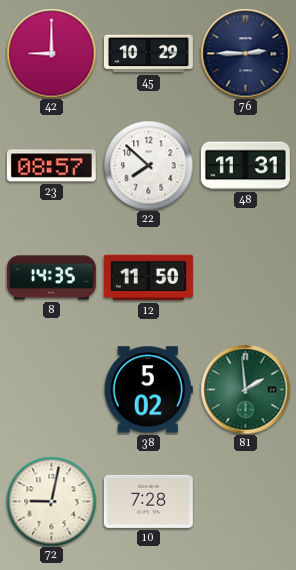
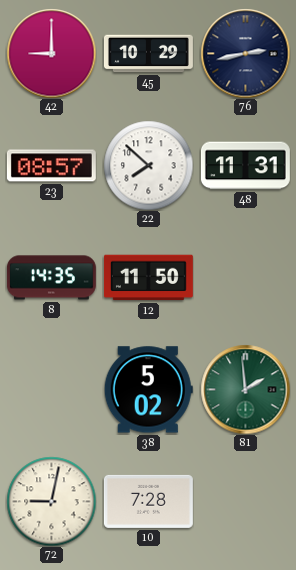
76: 2:45 -> 2:43
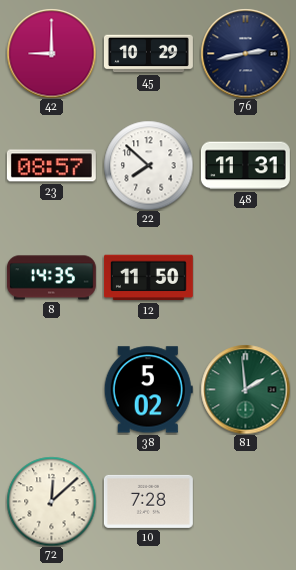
72: 9:02 -> 12:08
